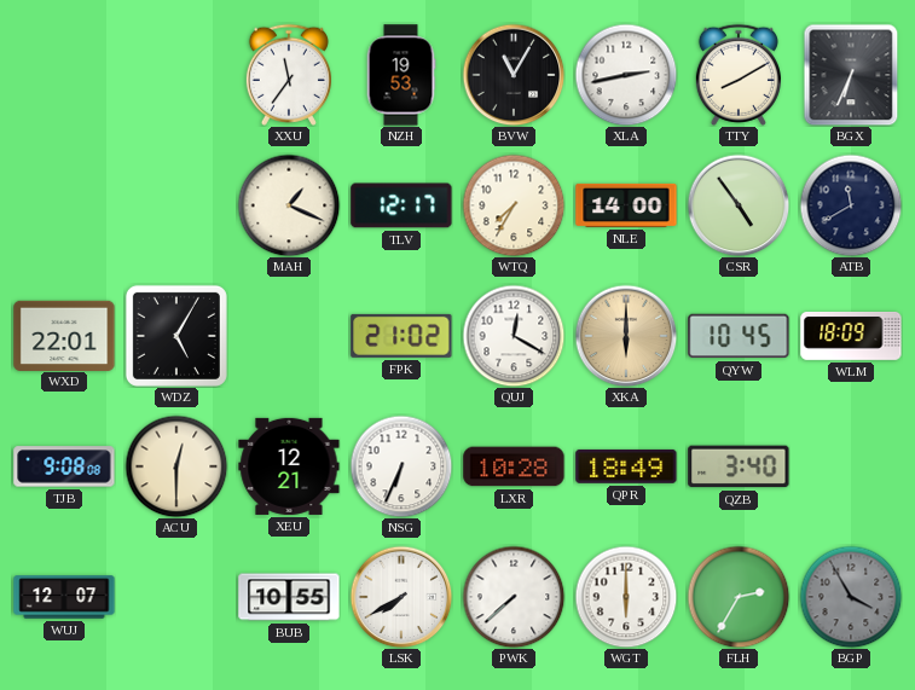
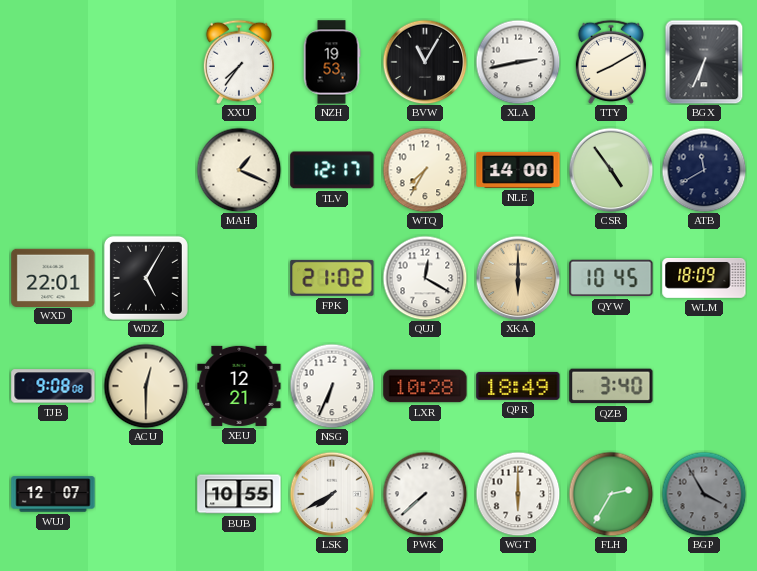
XXU: 11:36 -> 7:36
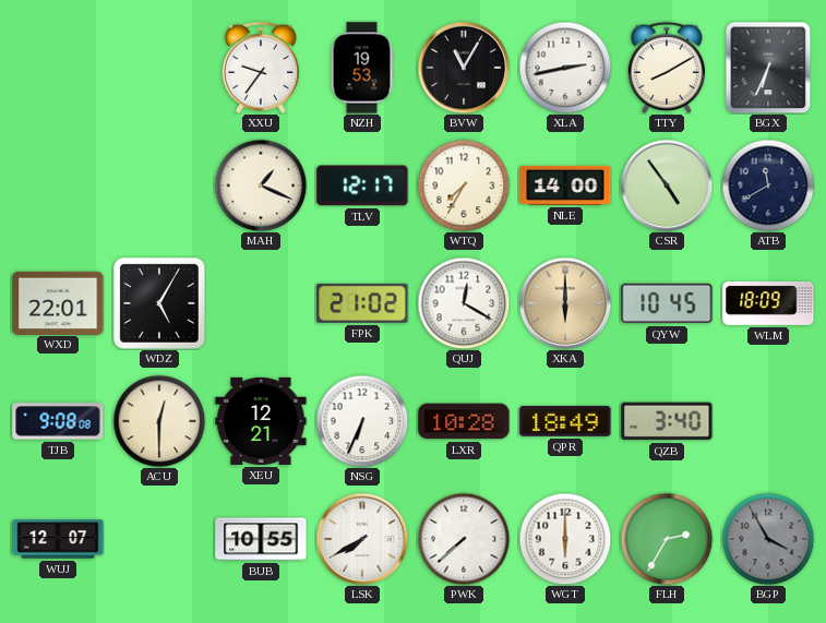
XXU: 7:36 -> 9:36
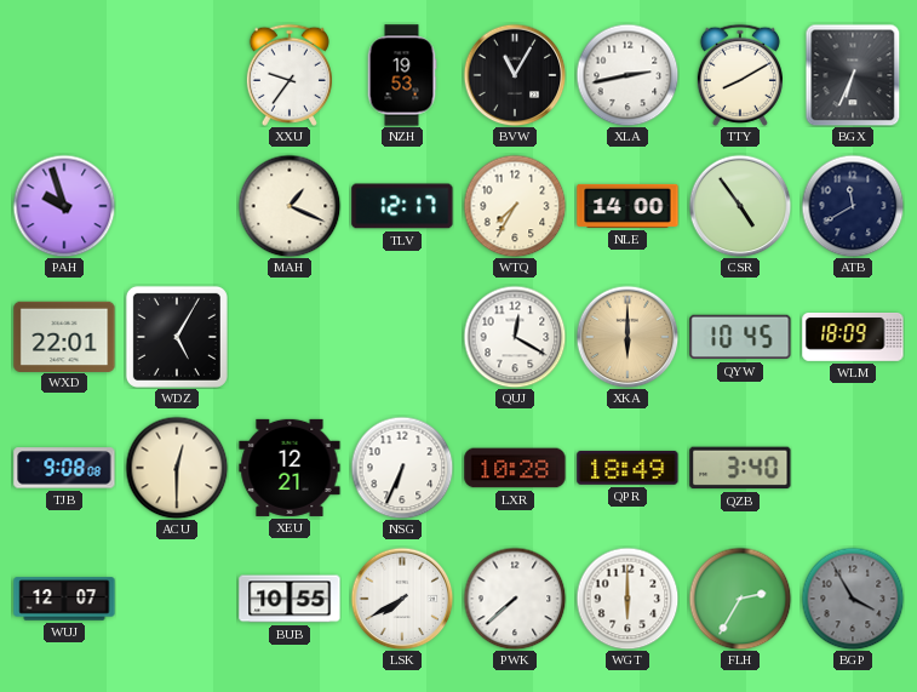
PAH: none -> 9:57
FPK: 21:02 -> none
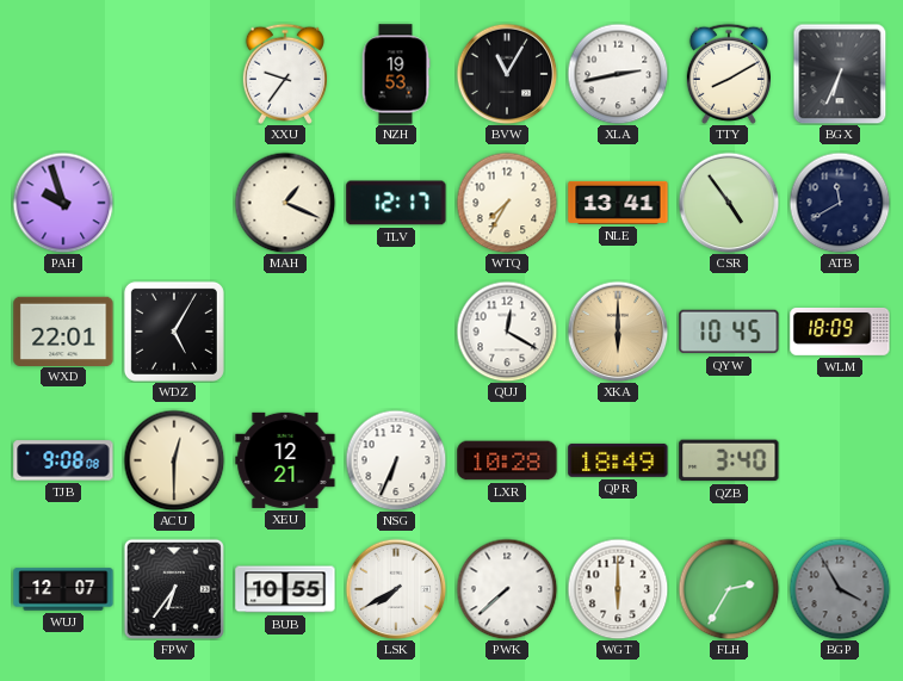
NLE: 14:00 -> 13:41
FPW: none -> 6:36
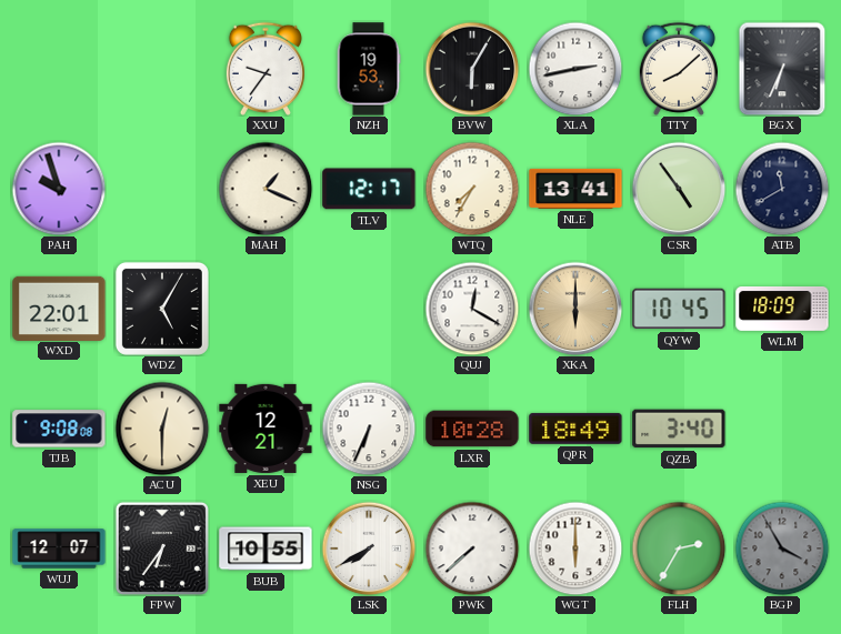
BVW: 11:05 -> 6:05
TTY: 8:10 -> 8:08
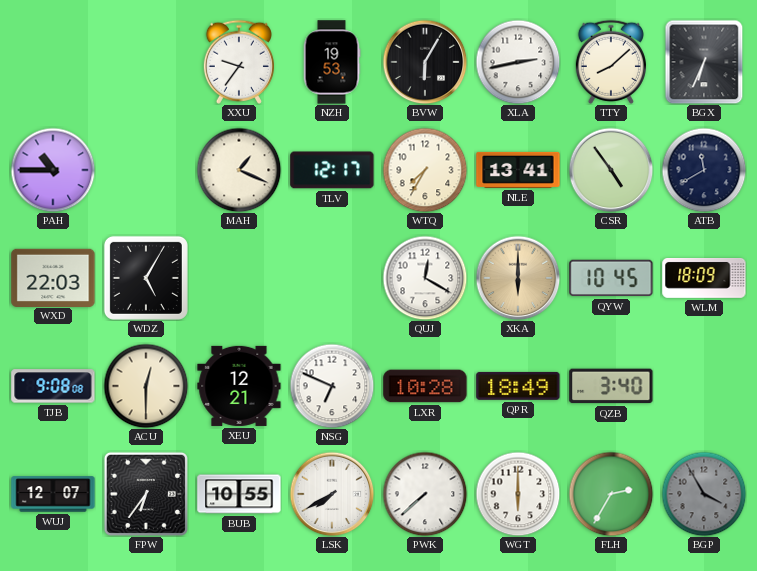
PAH: 9:57 -> 10:45
WXD: 22:01 -> 22:03
NSG: 6:34 -> 6:49
